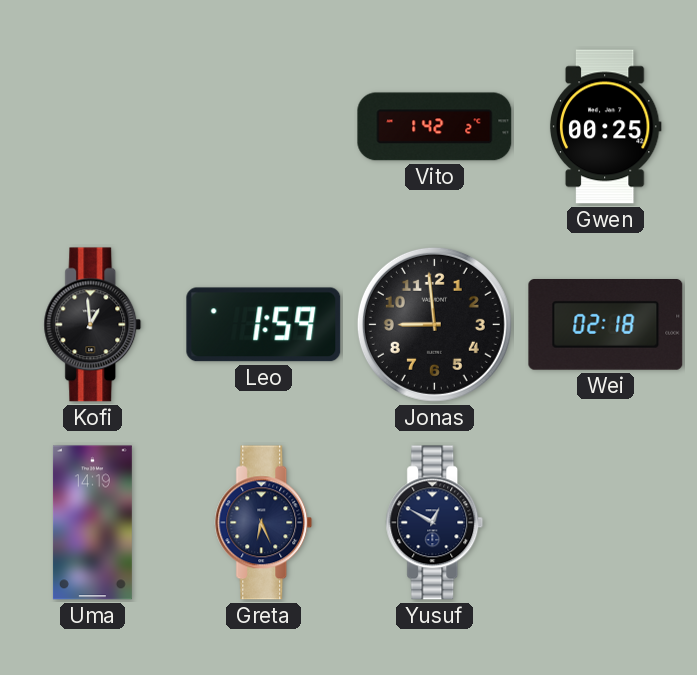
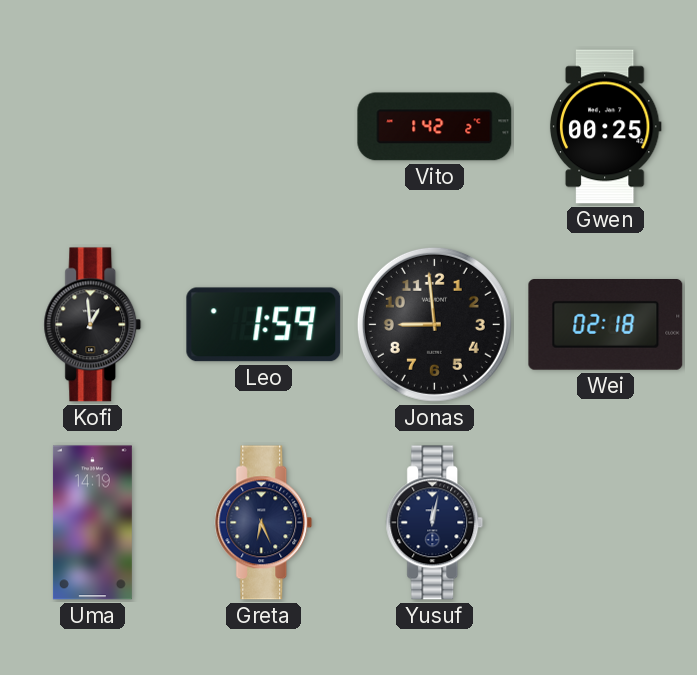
Yusuf: 12:50 -> 12:02
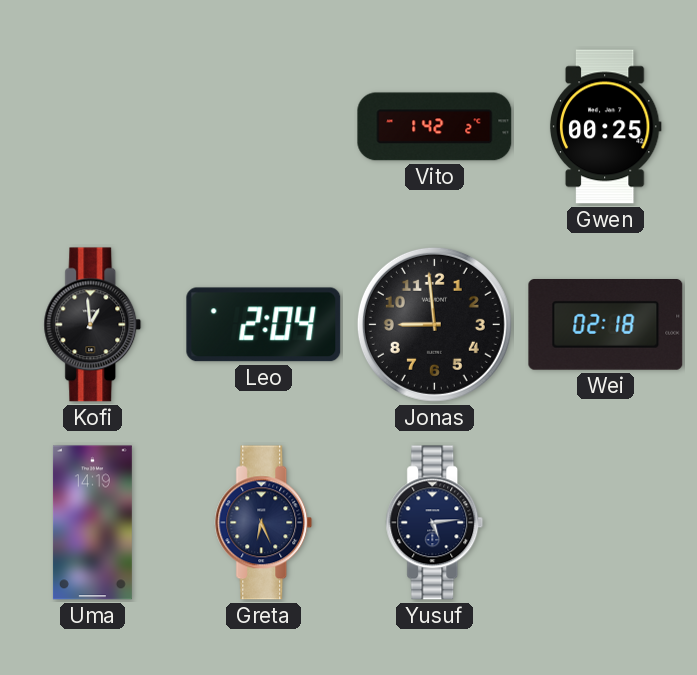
Leo: 1:59 -> 2:04
Yusuf: 12:02 -> 5:14
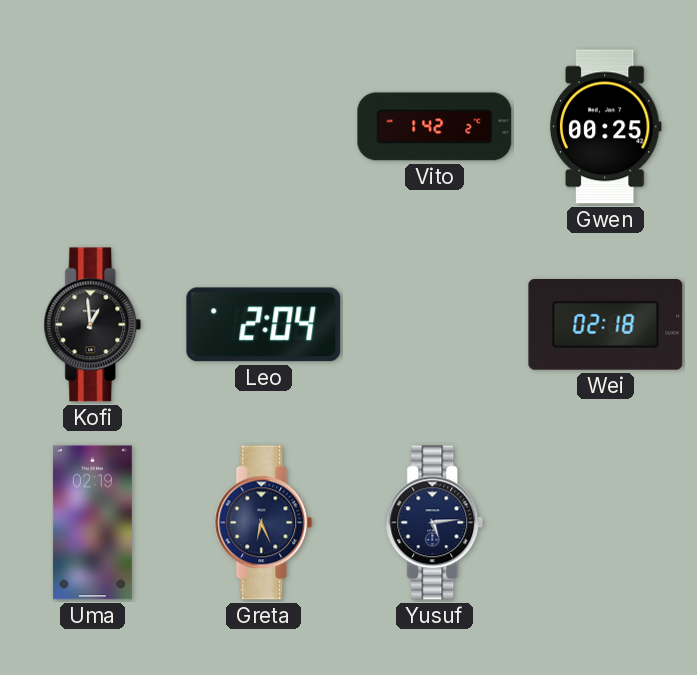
Jonas: 8:59 -> none
Uma: 14:19 -> 02:19
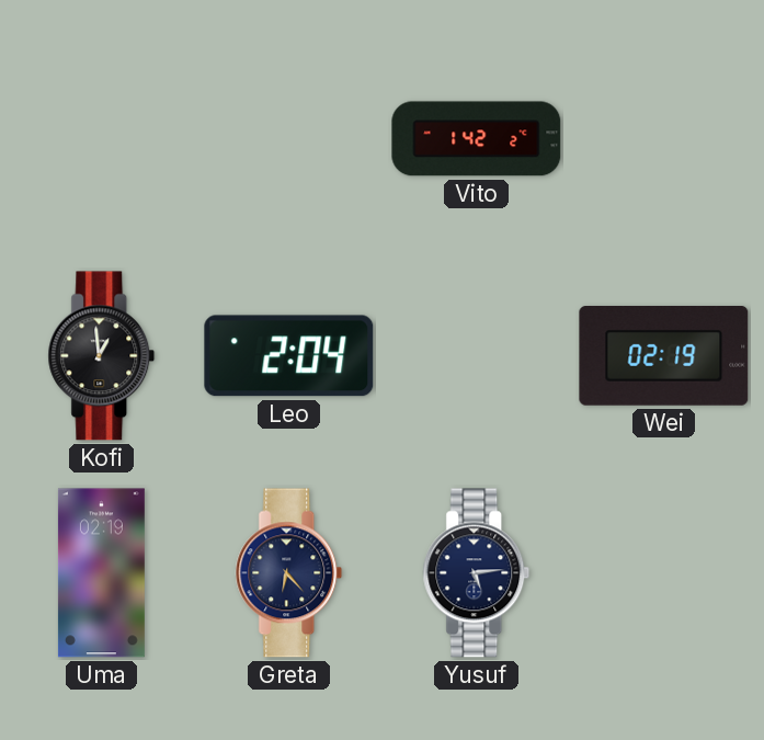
Gwen: 00:25 -> none
Wei: 02:18 -> 02:19
Greta: 6:26 -> 6:23
